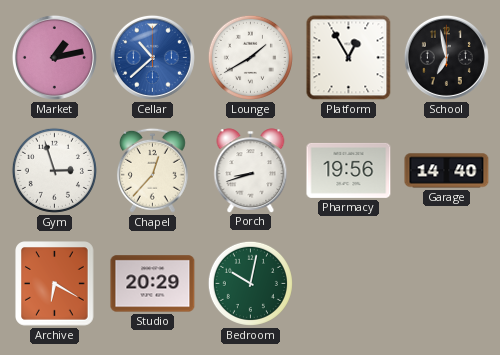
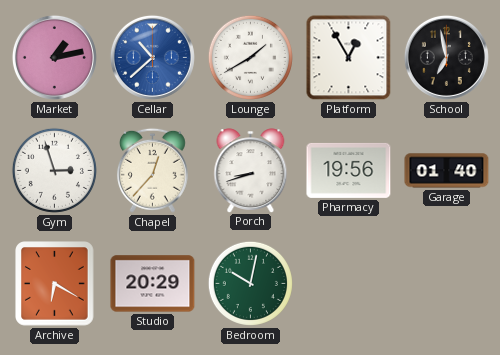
Garage: 14:40 -> 01:40
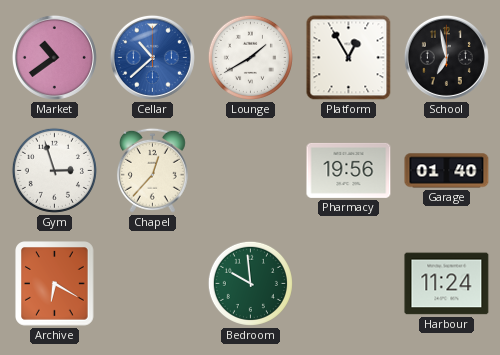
Market: 1:13 -> 10:39
Porch: 8:42 -> none
Studio: 20:29 -> none
Bedroom: 10:02 -> 9:59
Harbour: none -> 11:24
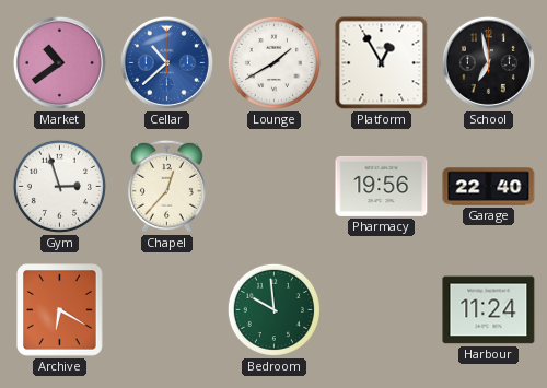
Garage: 01:40 -> 22:40
